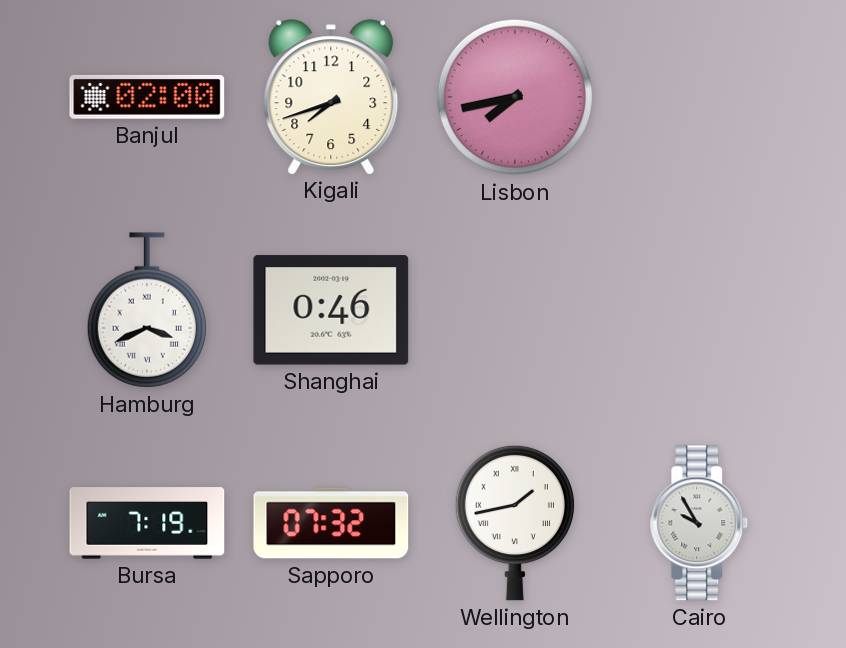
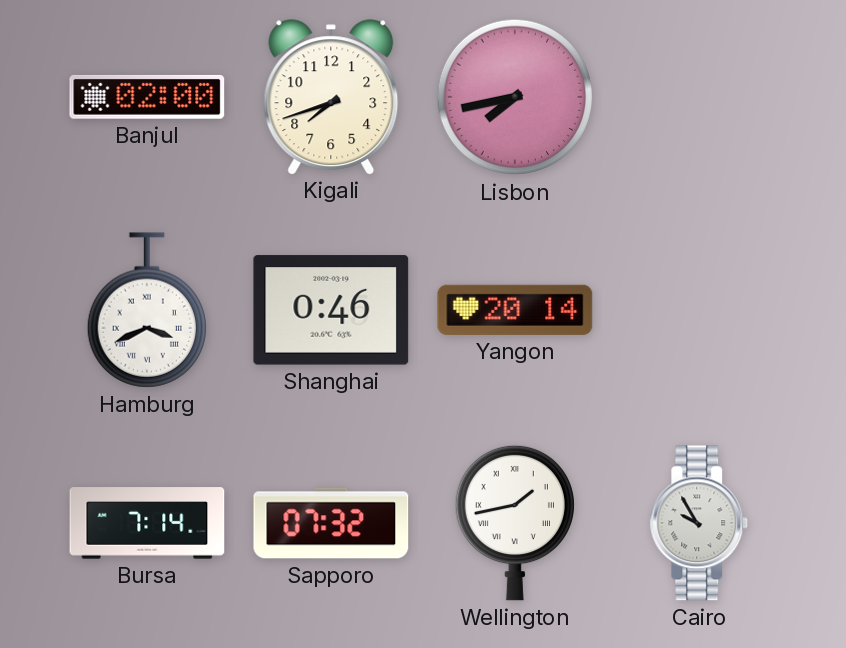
Yangon: none -> 20:14
Bursa: 7:19 -> 7:14
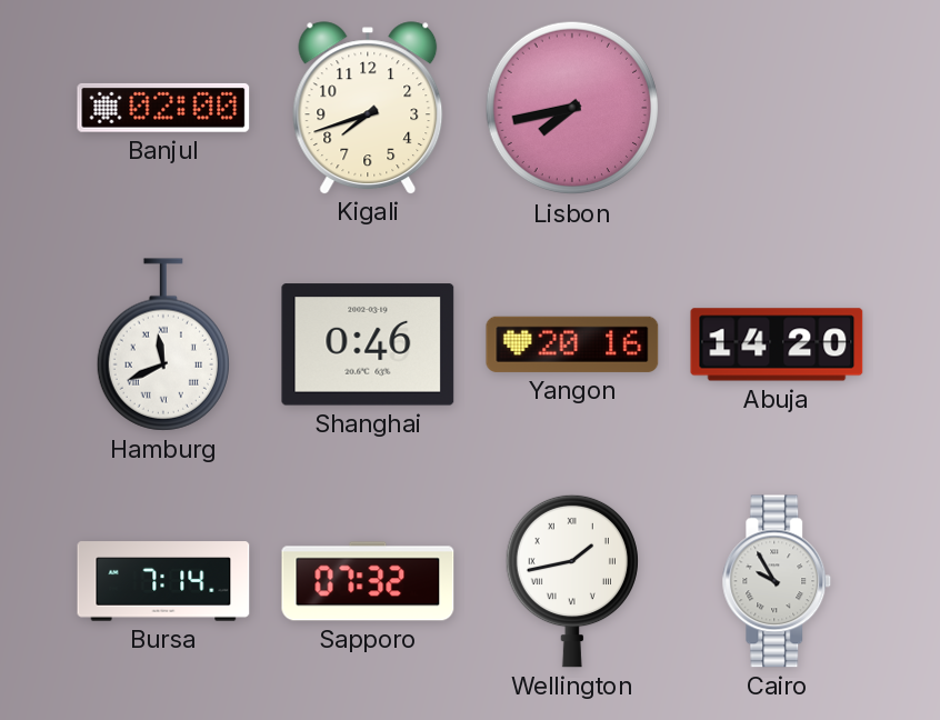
Hamburg: 3:41 -> 11:41
Yangon: 20:14 -> 20:16
Abuja: none -> 14:20
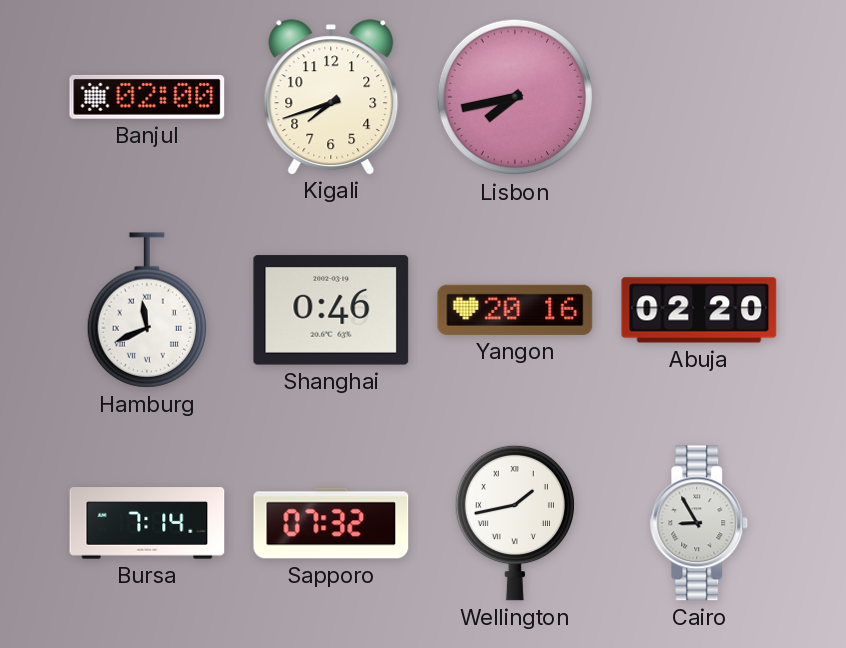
Abuja: 14:20 -> 02:20
Cairo: 9:55 -> 8:55
